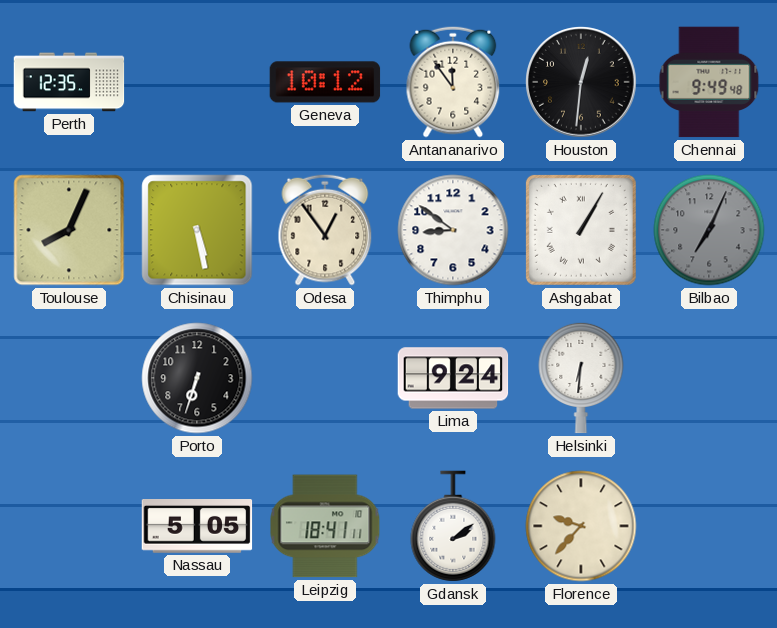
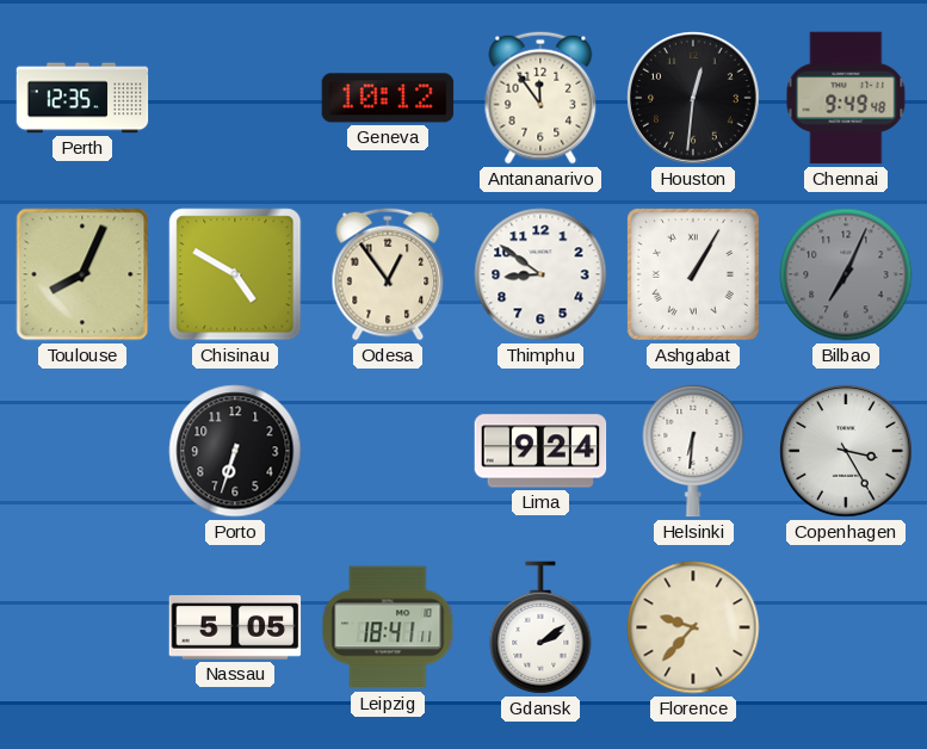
Chisinau: 5:28 -> 4:50
Copenhagen: none -> 3:25
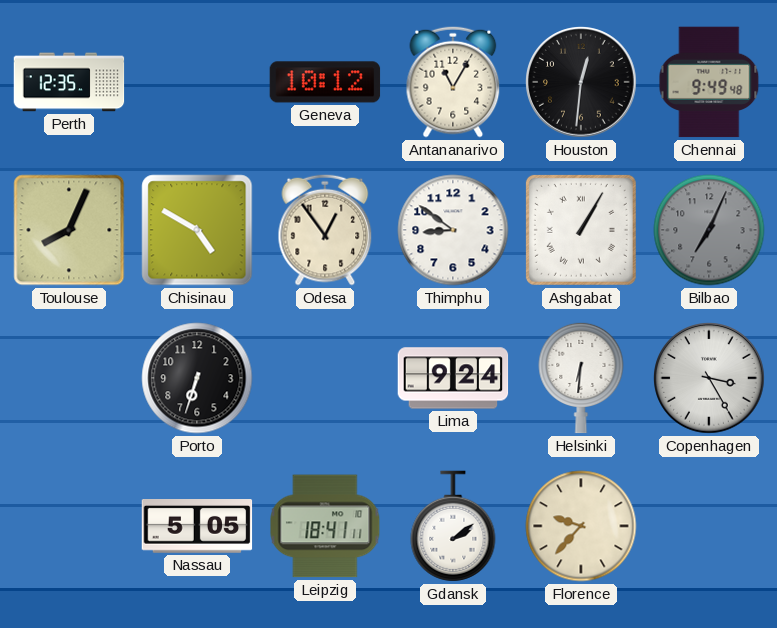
Antananarivo: 11:54 -> 11:05
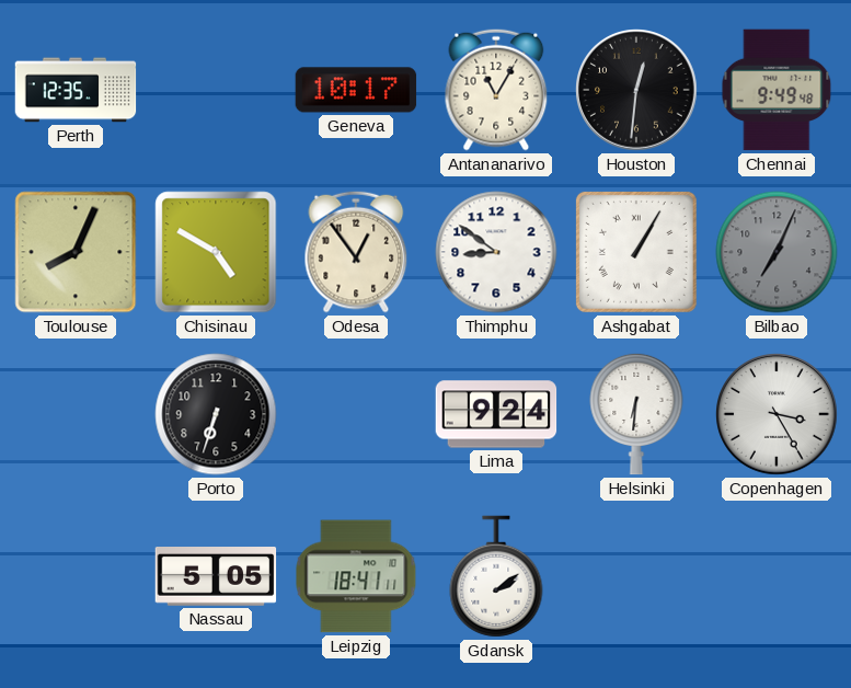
Geneva: 10:12 -> 10:17
Florence: 9:37 -> none
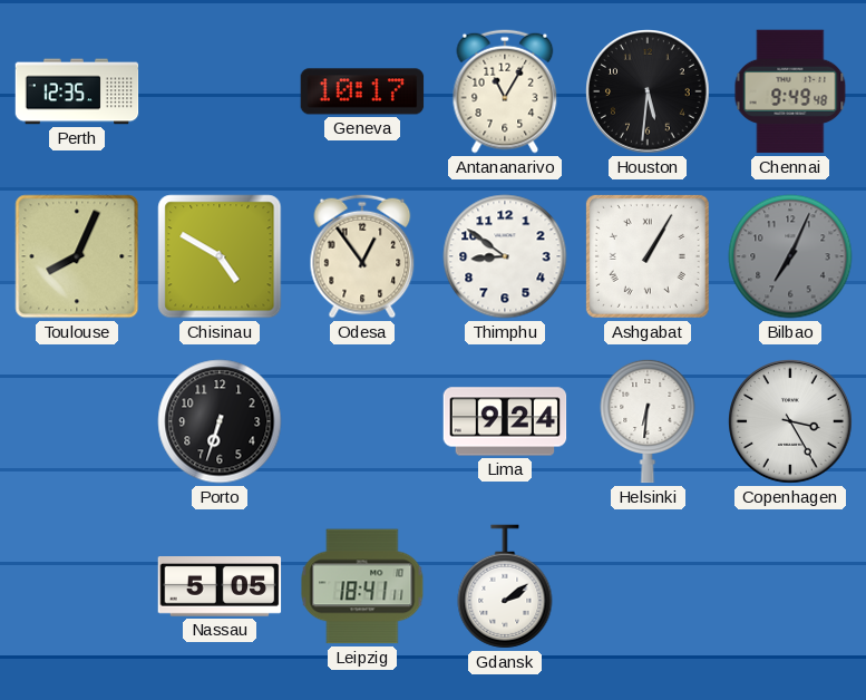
Houston: 12:31 -> 5:31
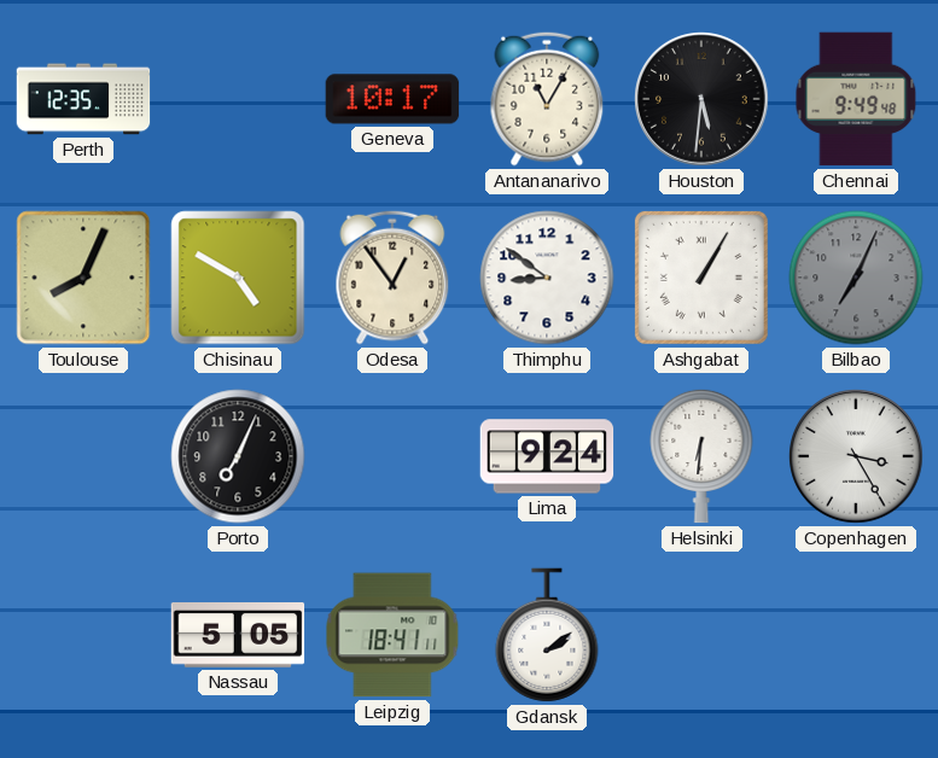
Porto: 6:33 -> 7:04
